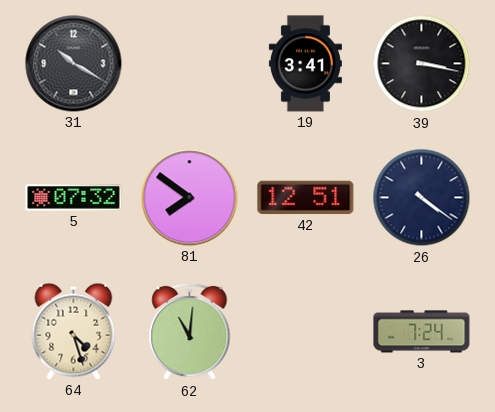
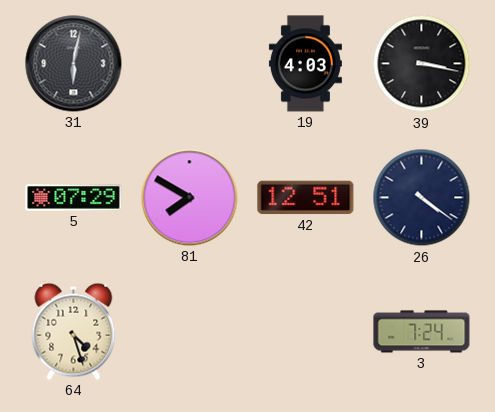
31: 10:20 -> 6:02
19: 3:41 -> 4:03
5: 07:32 -> 07:29
81: 7:51 -> 7:50
62: 11:01 -> none
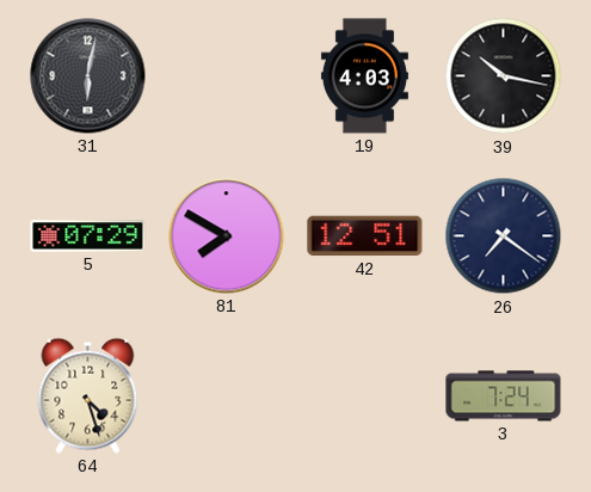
39: 3:17 -> 10:17
26: 4:21 -> 7:21
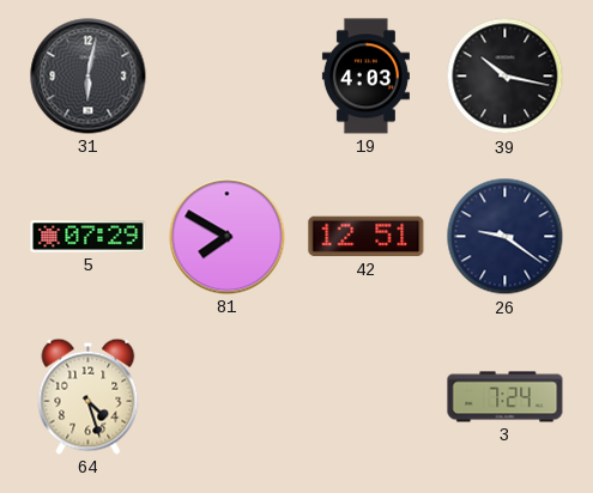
26: 7:21 -> 9:21
